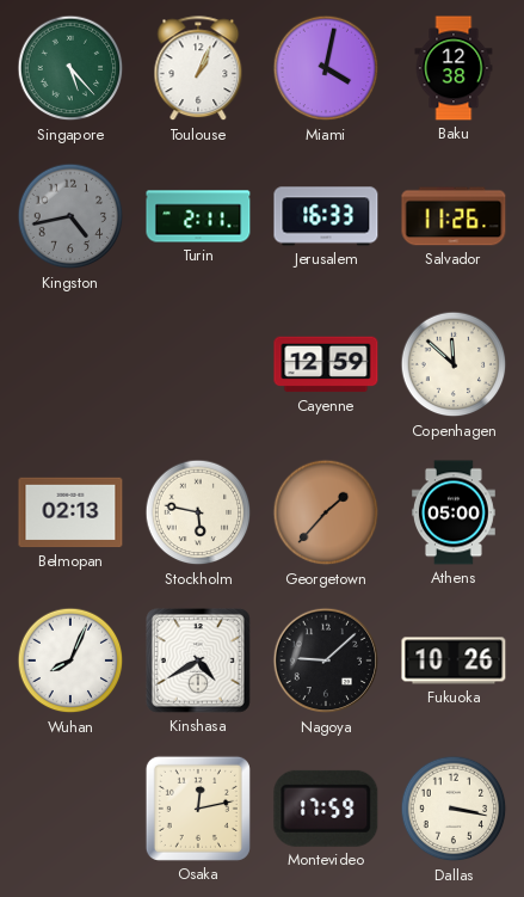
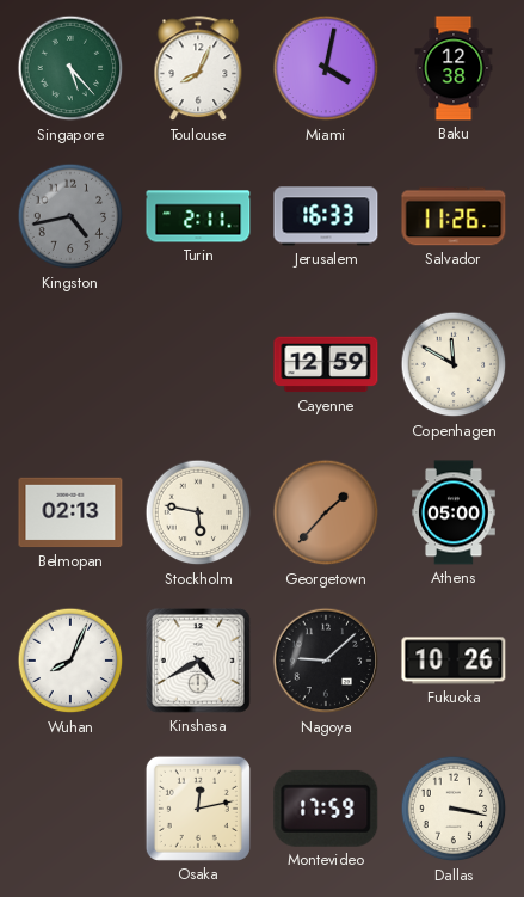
Toulouse: 1:04 -> 8:04
Copenhagen: 11:52 -> 11:50
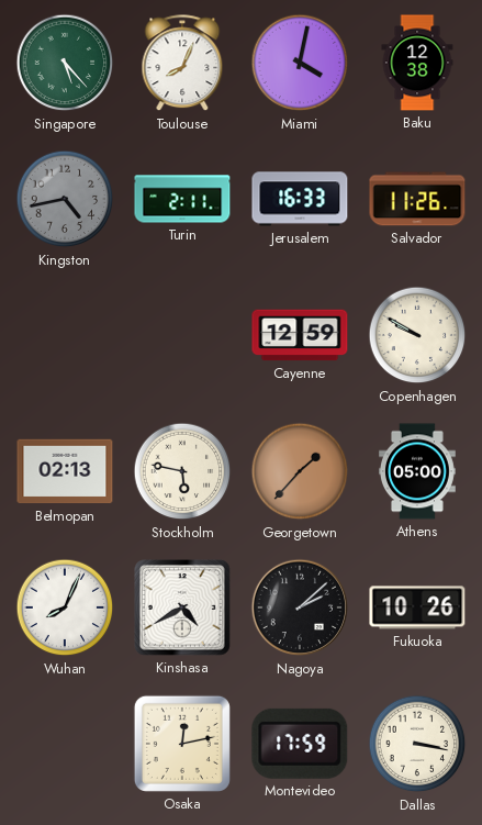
Copenhagen: 11:50 -> 9:50
Nagoya: 9:08 -> 2:08
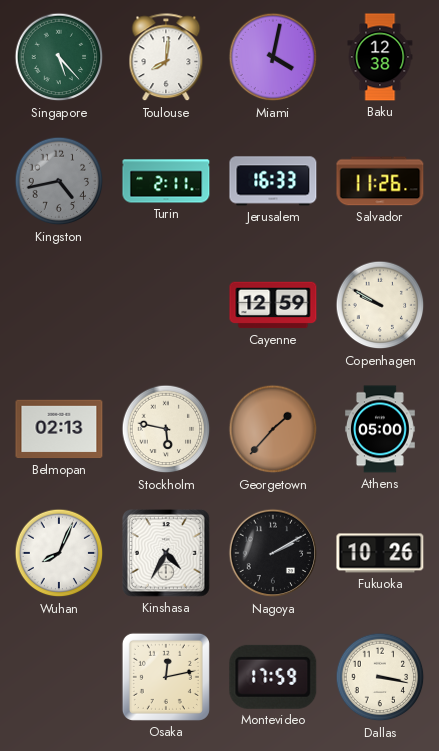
Toulouse: 8:04 -> 8:01
Kinshasa: 4:40 -> 4:35
Nagoya: 2:08 -> 2:10
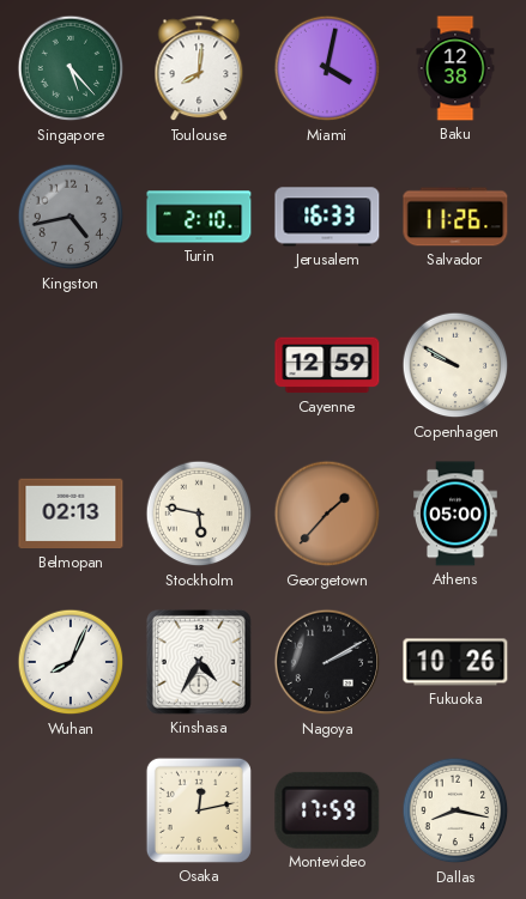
Turin: 2:11 -> 2:10
Dallas: 3:17 -> 8:17
